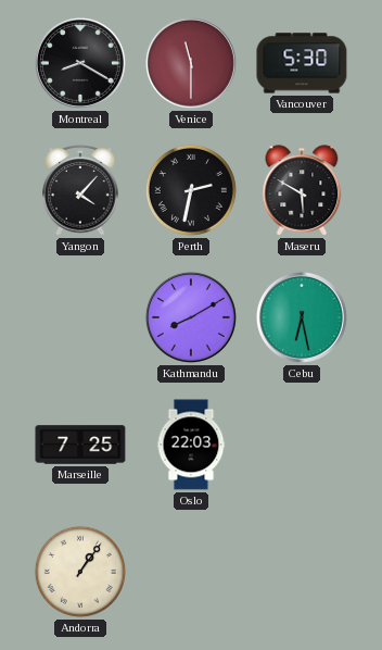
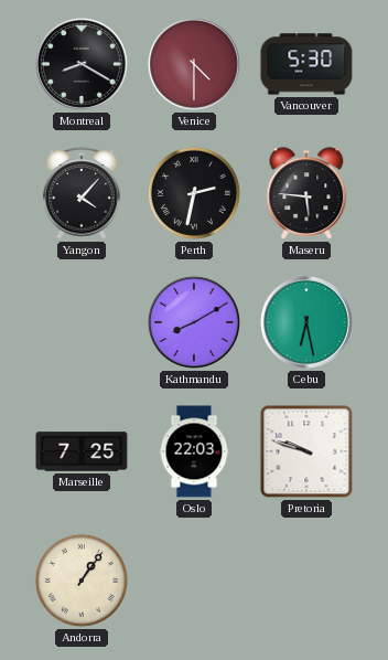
Venice: 11:30 -> 4:30
Maseru: 5:50 -> 5:46
Pretoria: none -> 9:48
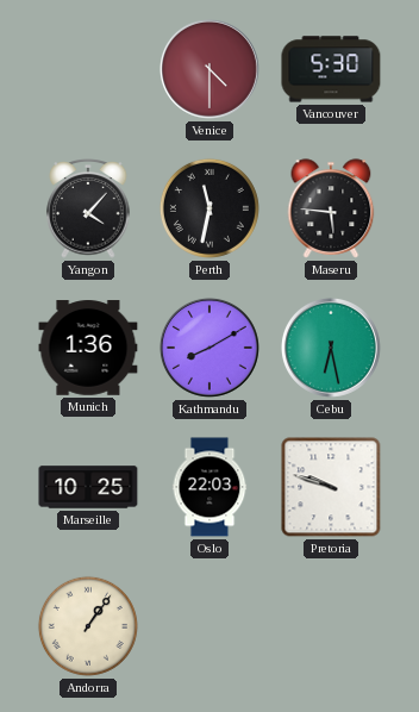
Montreal: 8:20 -> none
Perth: 2:32 -> 11:32
Munich: none -> 1:36
Marseille: 7:25 -> 10:25
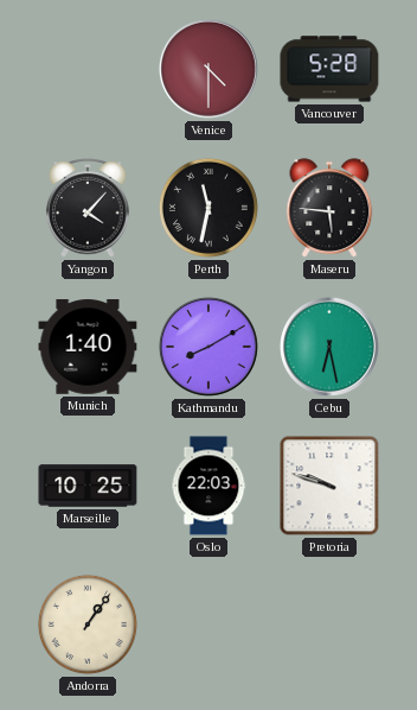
Vancouver: 5:30 -> 5:28
Munich: 1:36 -> 1:40
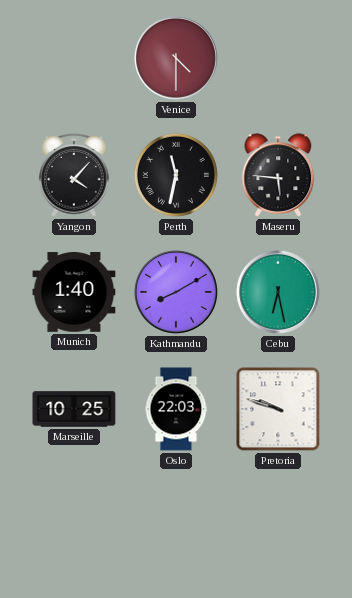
Vancouver: 5:28 -> none
Andorra: 1:06 -> none
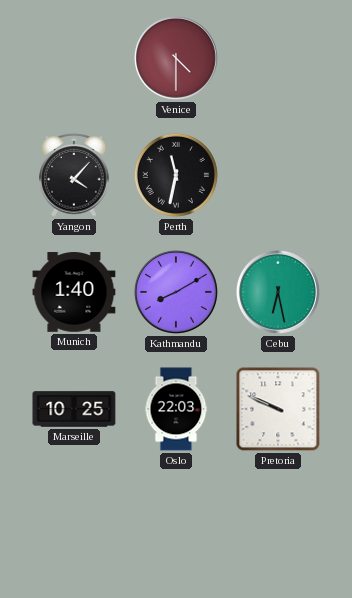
Maseru: 5:46 -> none
Pretoria: 9:48 -> 9:49
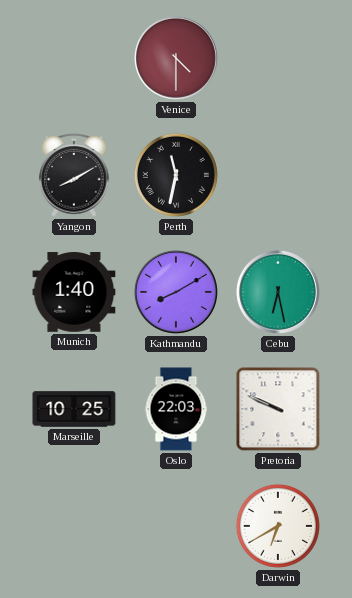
Yangon: 4:07 -> 8:10
Darwin: none -> 6:40
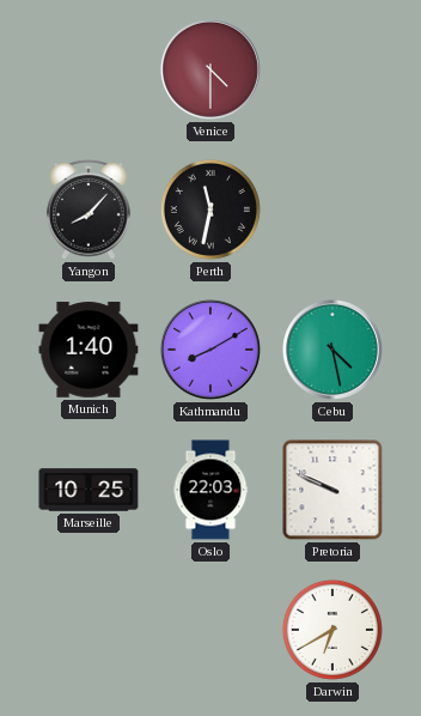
Yangon: 8:10 -> 8:07
Cebu: 6:28 -> 4:28
